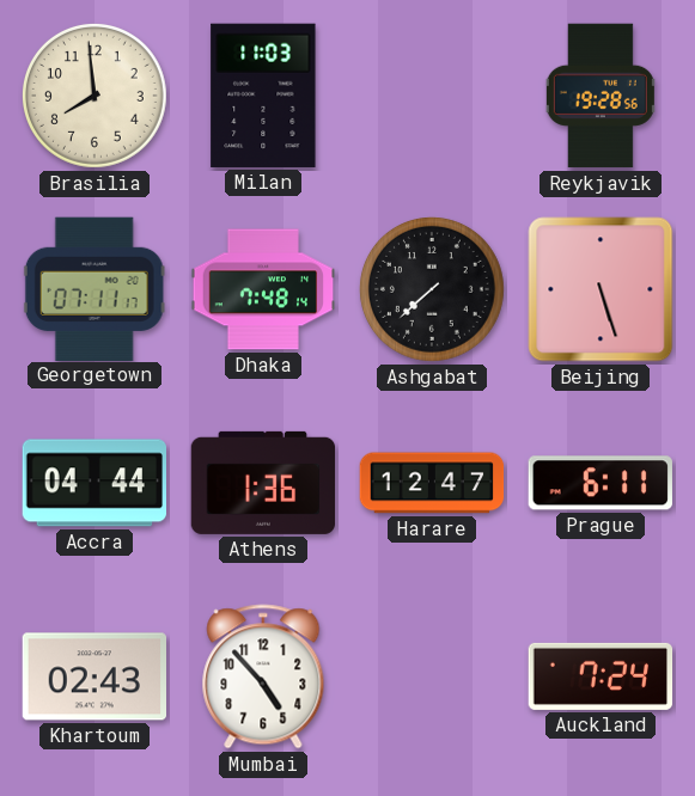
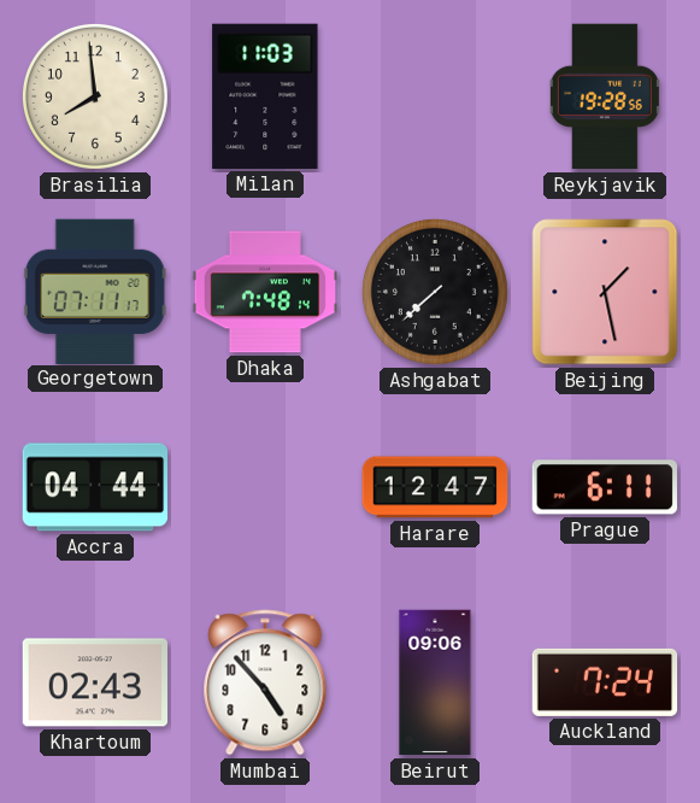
Beijing: 5:27 -> 1:28
Athens: 1:36 -> none
Beirut: none -> 09:06
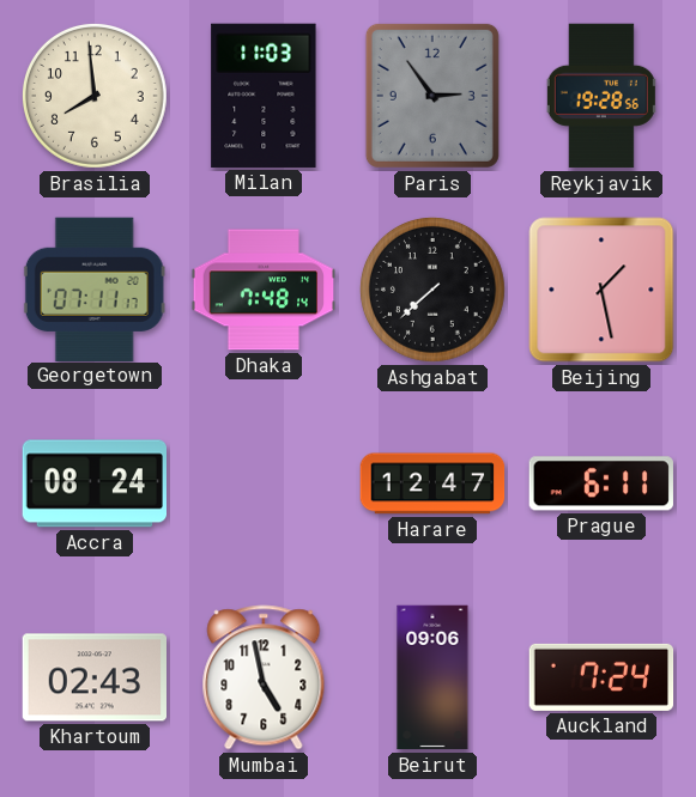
Paris: none -> 2:54
Accra: 04:44 -> 08:24
Mumbai: 4:53 -> 4:58
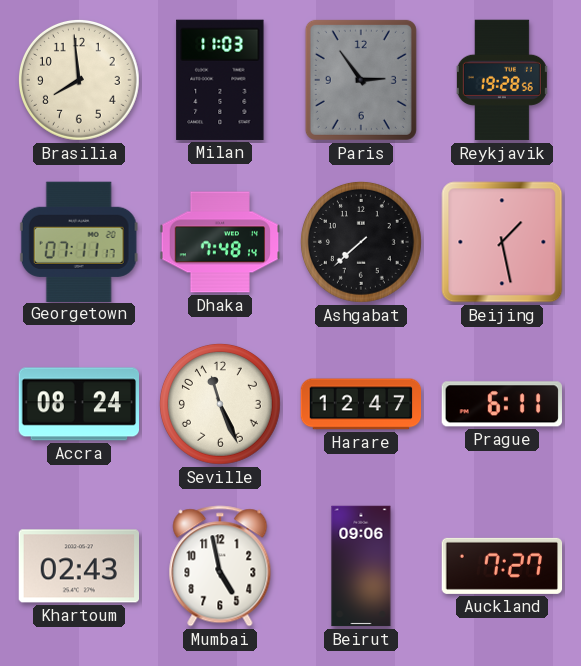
Seville: none -> 11:26
Auckland: 7:24 -> 7:27
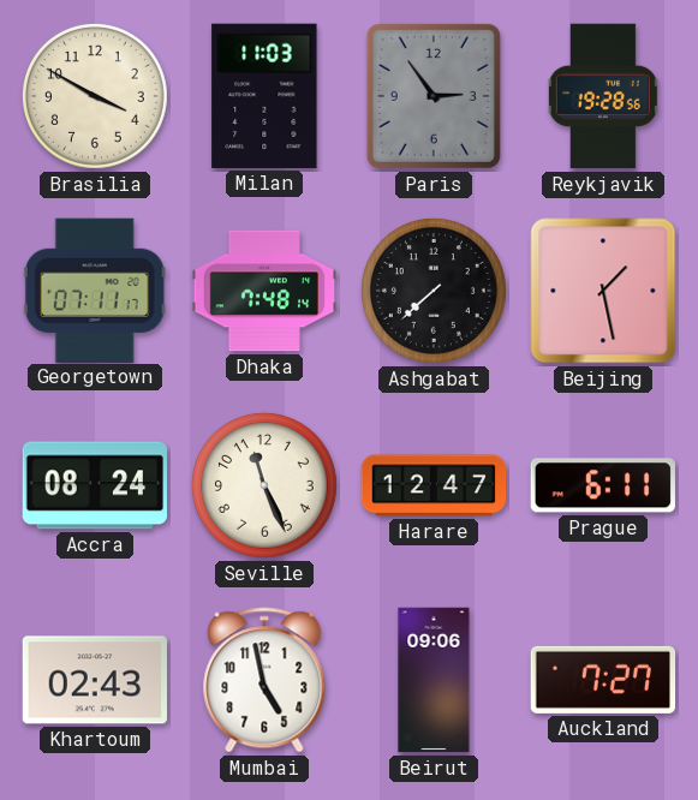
Brasilia: 7:59 -> 3:50
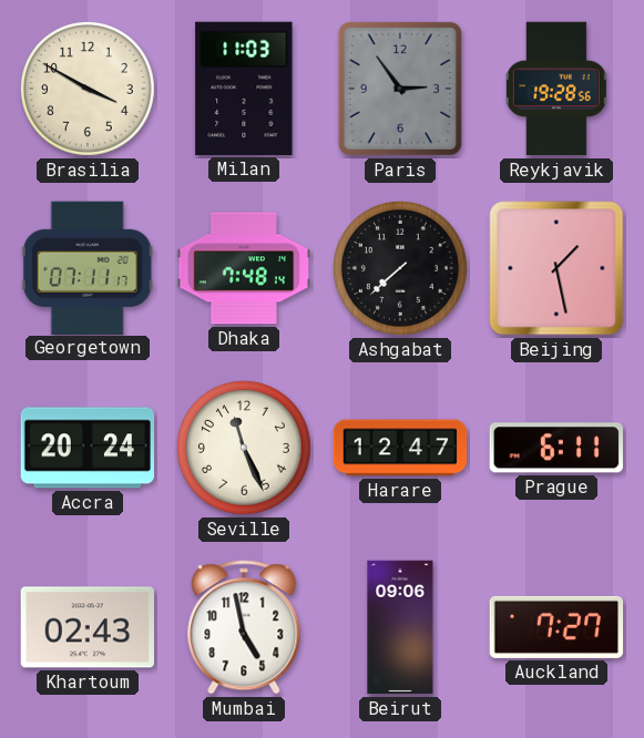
Accra: 08:24 -> 20:24
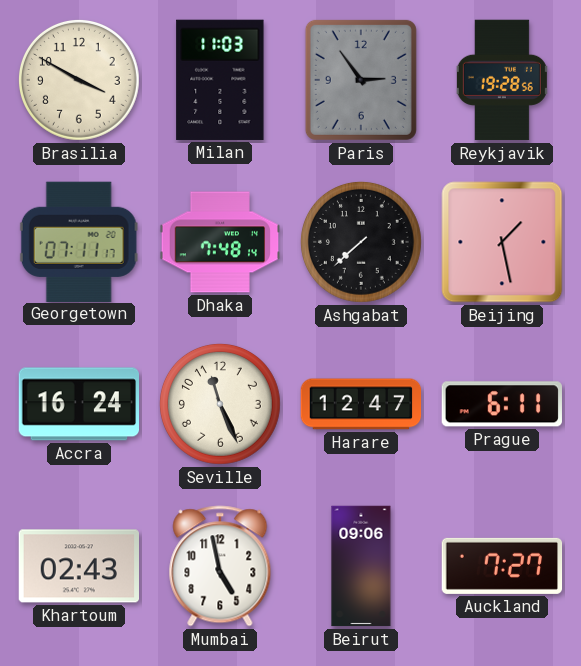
Accra: 20:24 -> 16:24
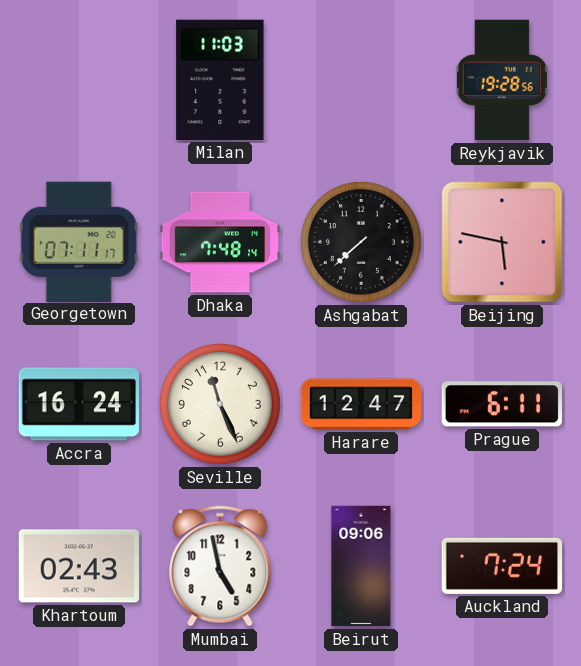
Brasilia: 3:50 -> none
Paris: 2:54 -> none
Beijing: 1:28 -> 5:47
Auckland: 7:27 -> 7:24
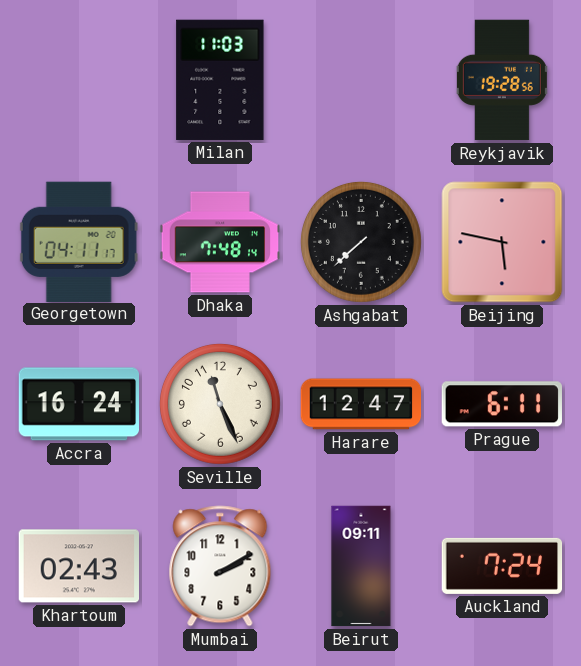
Georgetown: 07:11 -> 04:11
Mumbai: 4:58 -> 2:10
Beirut: 09:06 -> 09:11
